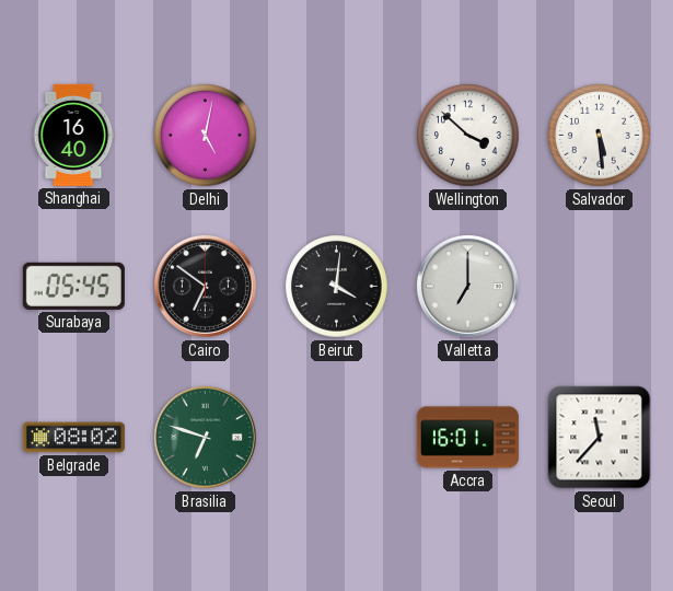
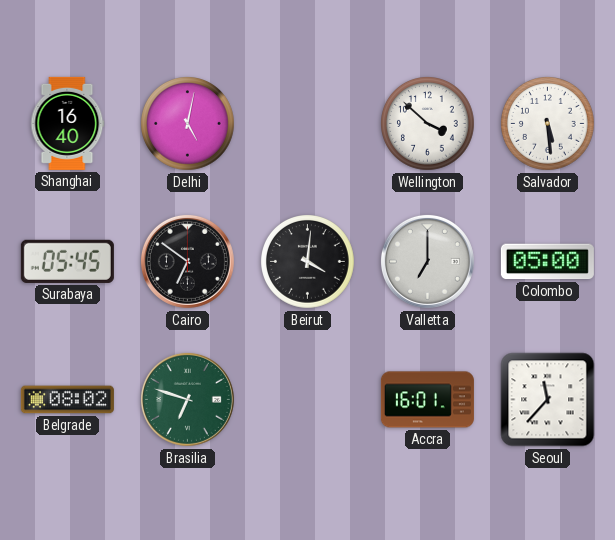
Colombo: none -> 05:00
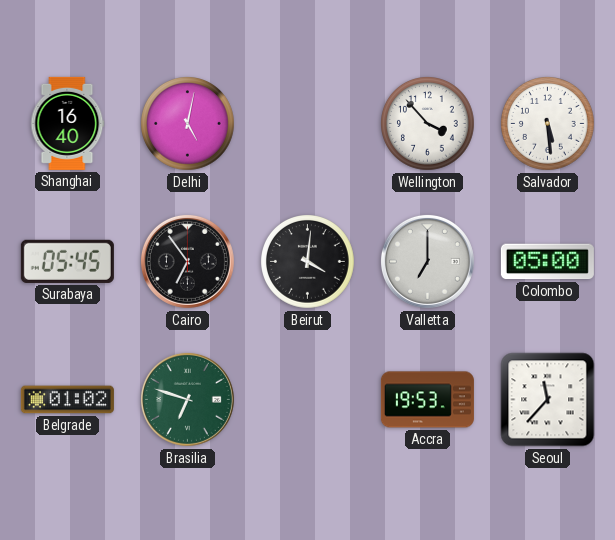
Wellington: 3:52 -> 3:53
Cairo: 6:51 -> 6:54
Belgrade: 08:02 -> 01:02
Accra: 16:01 -> 19:53
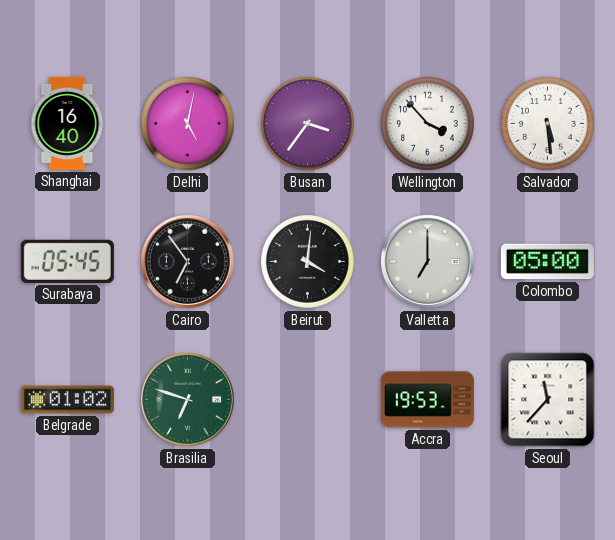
Busan: none -> 3:36
